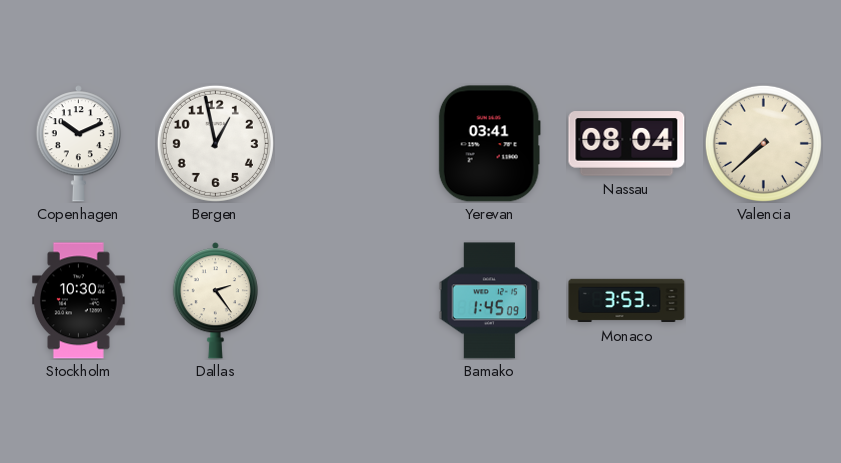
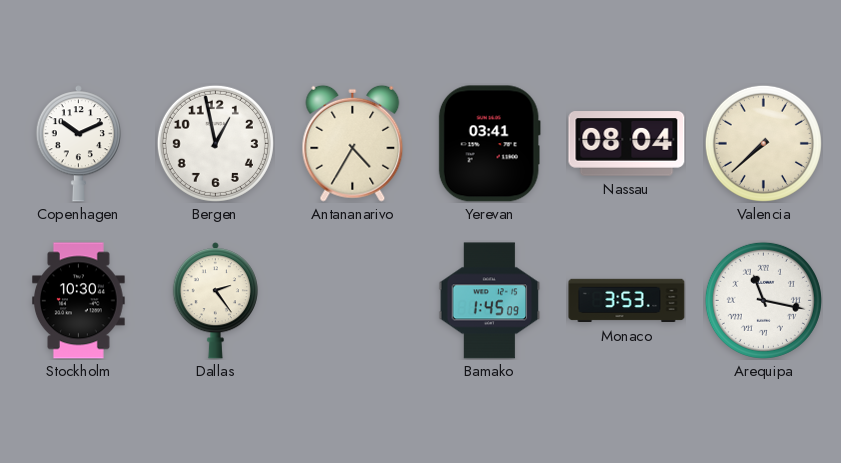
Antananarivo: none -> 4:35
Arequipa: none -> 11:17
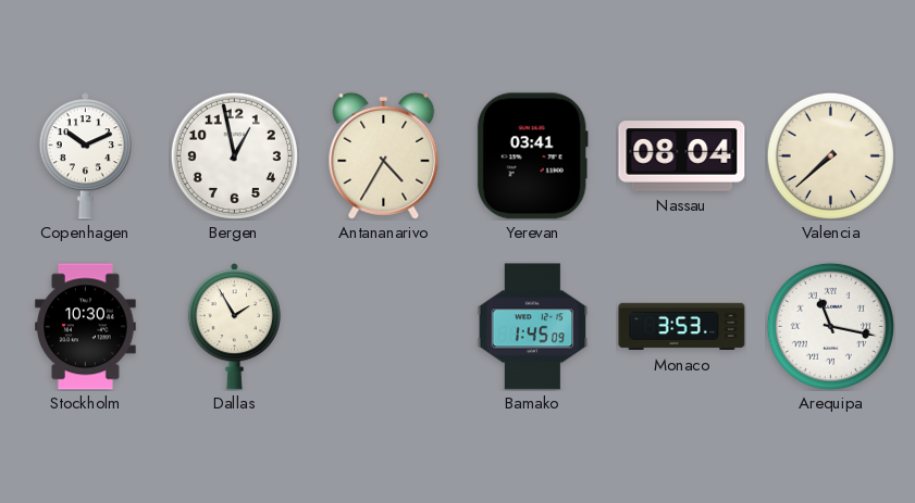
Dallas: 2:24 -> 1:55
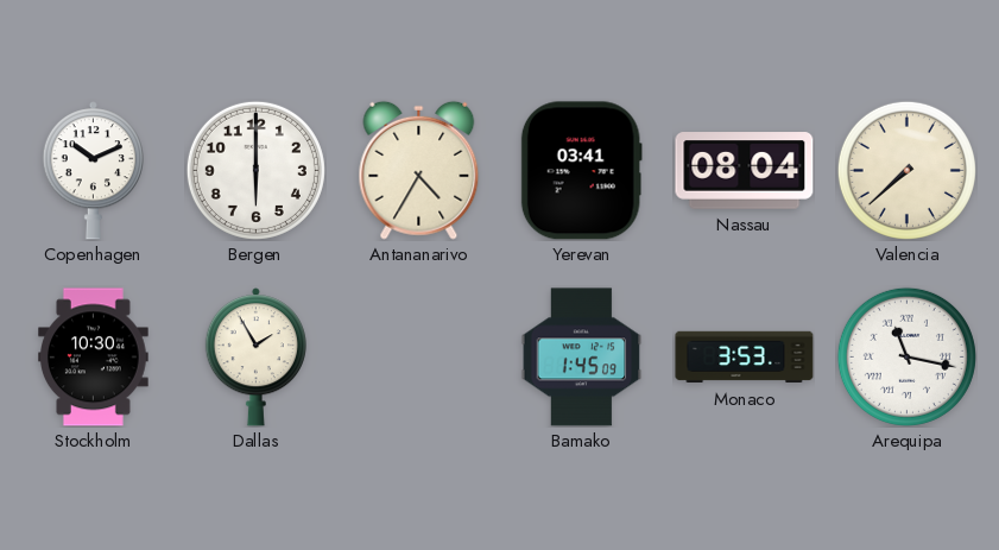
Bergen: 12:58 -> 6:00
